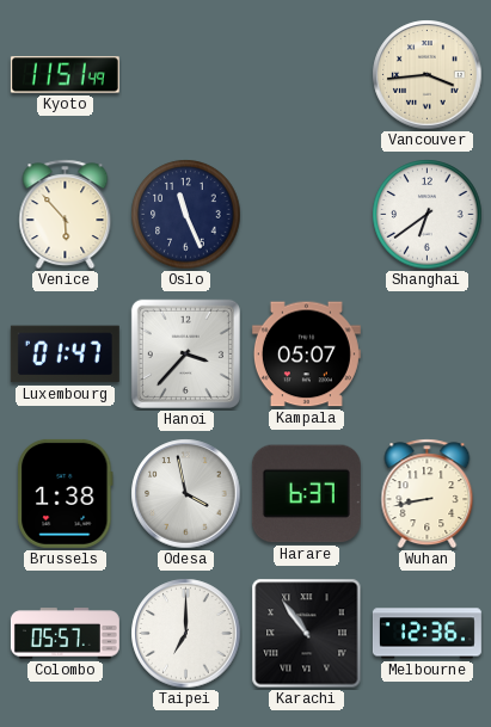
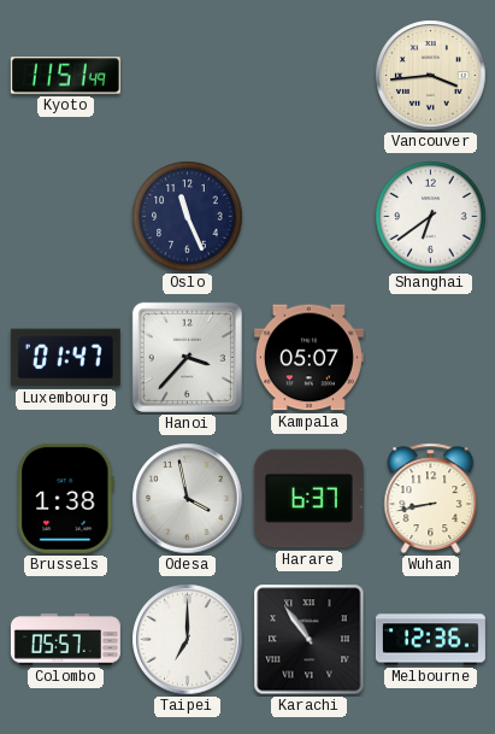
Venice: 5:53 -> none
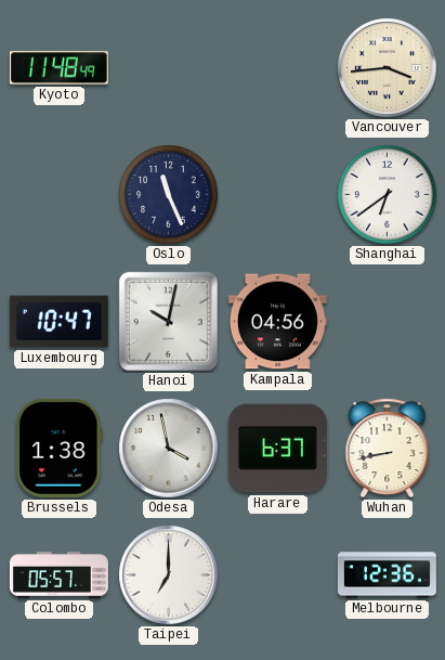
Kyoto: 11:51 -> 11:48
Luxembourg: 01:47 -> 10:47
Hanoi: 3:37 -> 10:02
Kampala: 05:07 -> 04:56
Karachi: 10:54 -> none
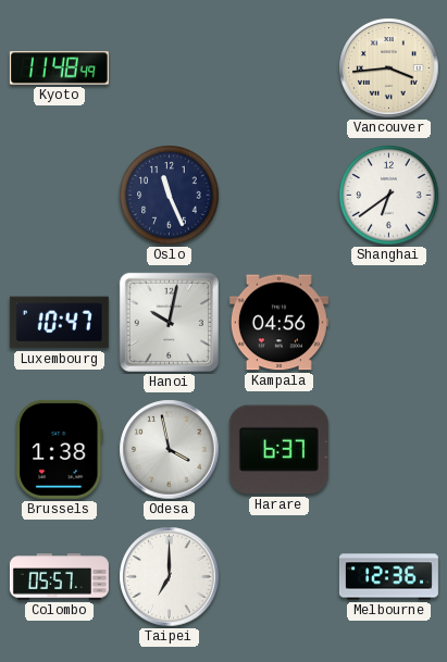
Wuhan: 8:43 -> none
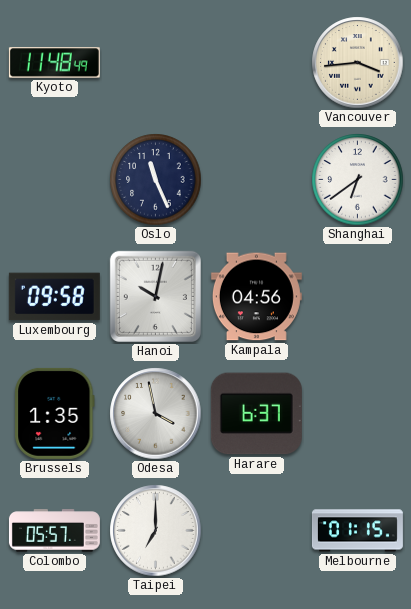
Luxembourg: 10:47 -> 09:58
Brussels: 1:38 -> 1:35
Melbourne: 12:36 -> 01:15
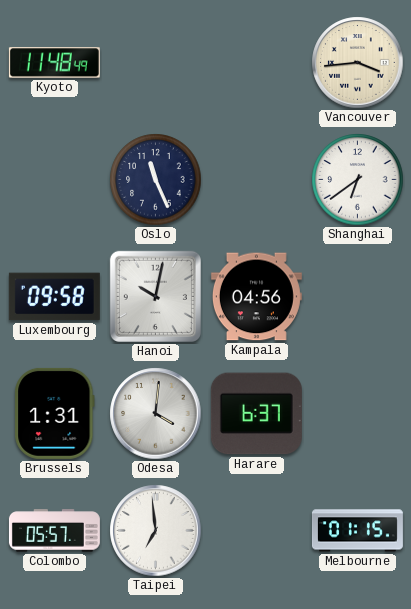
Brussels: 1:35 -> 1:31
Odesa: 3:58 -> 4:01
Taipei: 7:00 -> 6:59
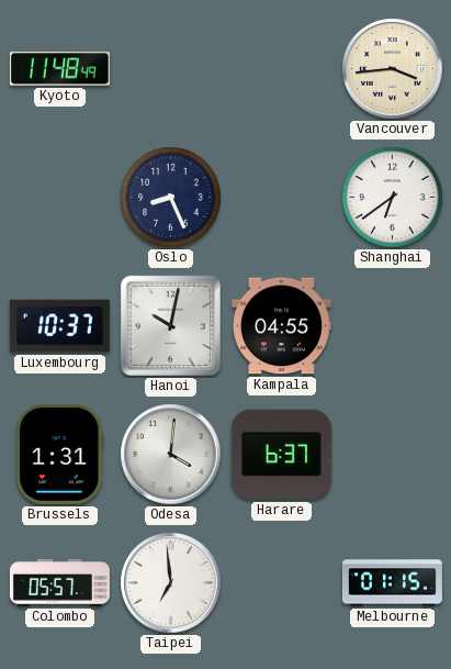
Oslo: 11:26 -> 8:26
Luxembourg: 09:58 -> 10:37
Kampala: 04:56 -> 04:55
